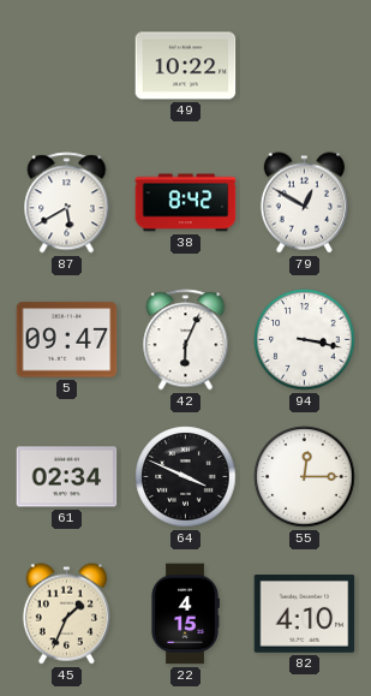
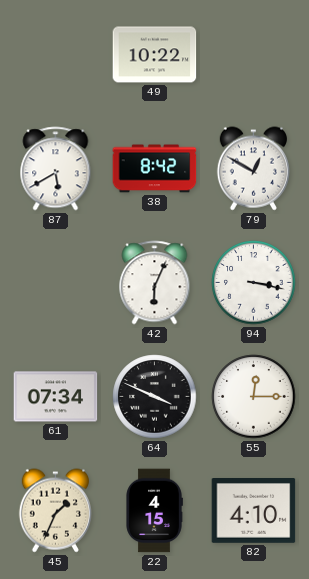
5: 09:47 -> none
61: 02:34 -> 07:34
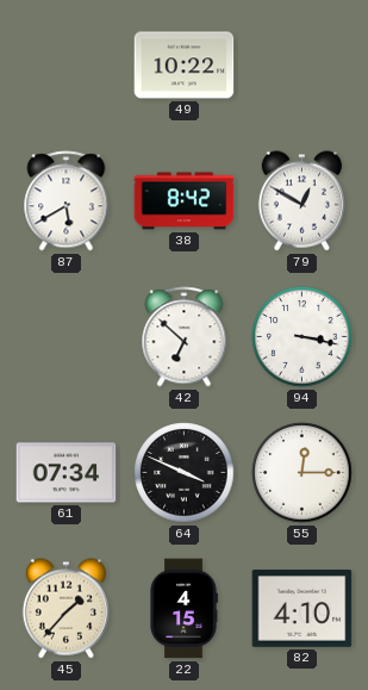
42: 6:04 -> 6:52
45: 1:34 -> 1:37
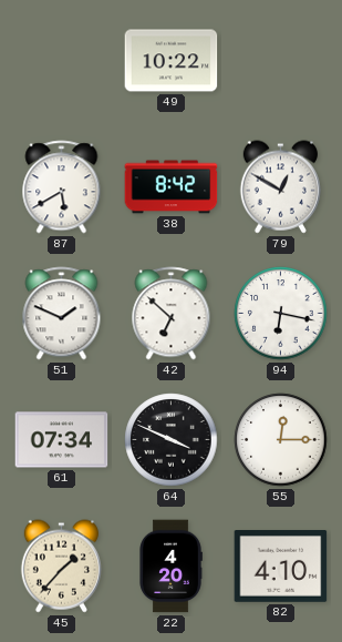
51: none -> 1:49
94: 3:17 -> 6:17
22: 4:15 -> 4:20
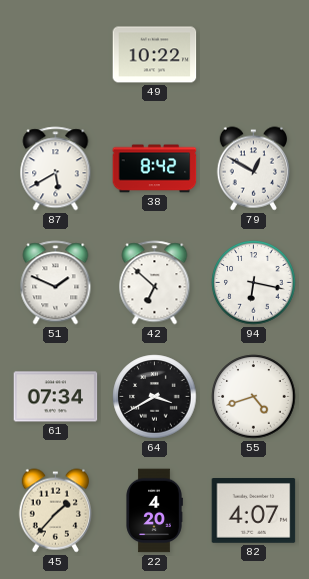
64: 3:49 -> 3:40
55: 12:15 -> 4:42
82: 4:10 -> 4:07
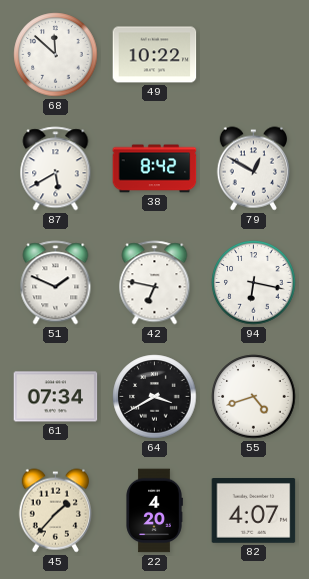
68: none -> 11:52
42: 6:52 -> 6:47
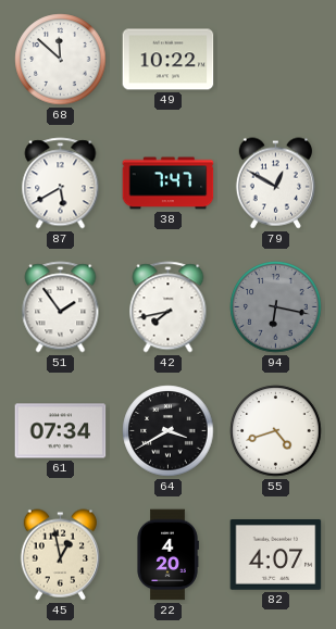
38: 8:42 -> 7:47
51: 1:49 -> 1:54
42: 6:47 -> 7:43
94 dial: white -> grey
45: 1:37 -> 12:58
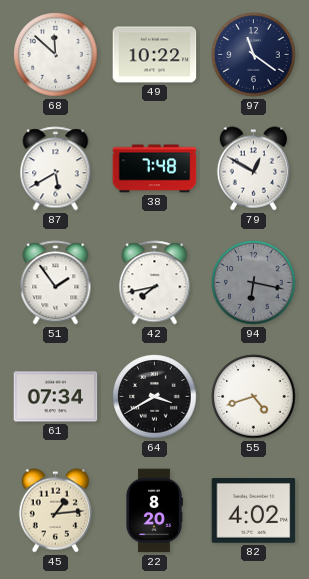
97: none -> 11:21
38: 7:47 -> 7:48
45: 12:58 -> 1:14
22: 4:20 -> 8:20
82: 4:07 -> 4:02
